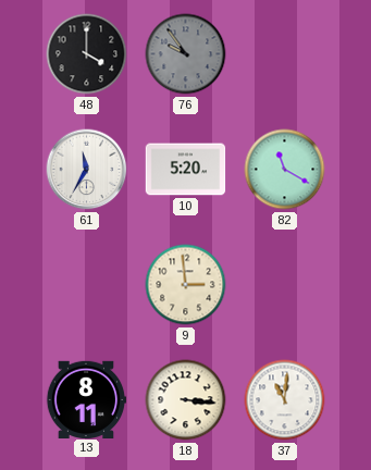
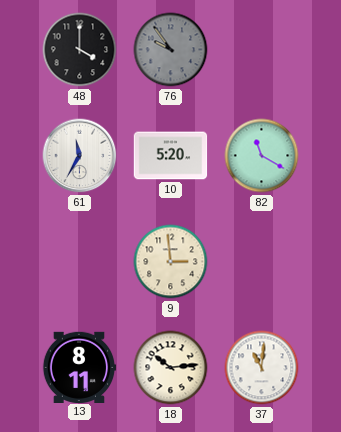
18: 3:16 -> 10:14
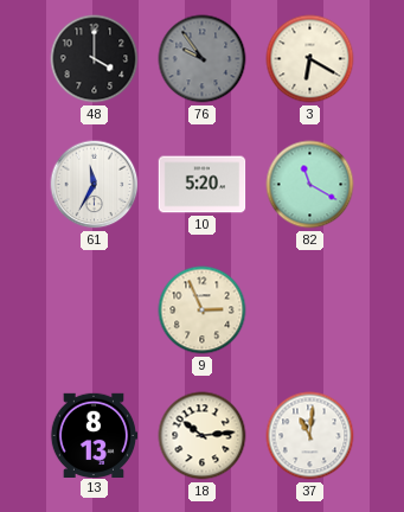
3: none -> 6:20
9: 2:59 -> 2:56
13: 8:11 -> 8:13
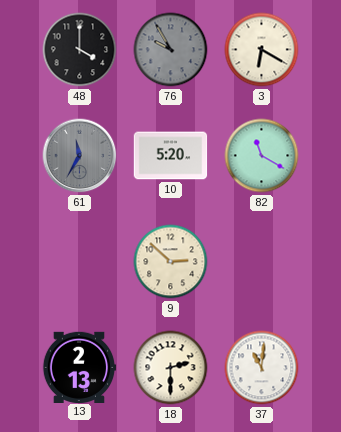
76: 9:54 -> 9:55
61 dial: white -> grey
9: 2:56 -> 2:52
13: 8:13 -> 2:13
18: 10:14 -> 2:30
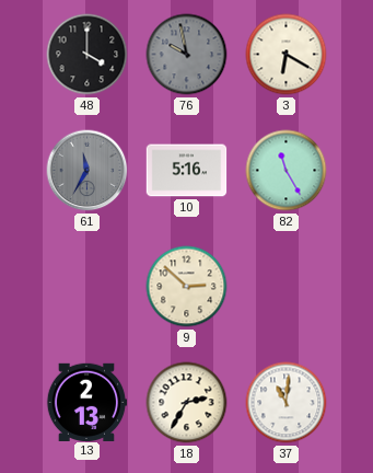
76: 9:55 -> 9:58
10: 5:20 -> 5:16
82: 11:20 -> 11:25
18: 2:30 -> 2:35
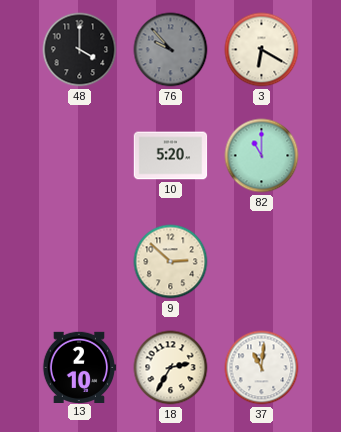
76: 9:58 -> 9:53
61: 11:35 -> none
10: 5:16 -> 5:20
82: 11:25 -> 11:00
13: 2:13 -> 2:10
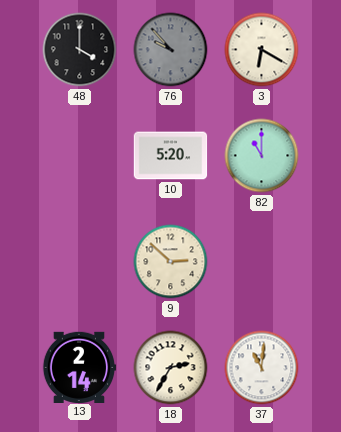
13: 2:10 -> 2:14
